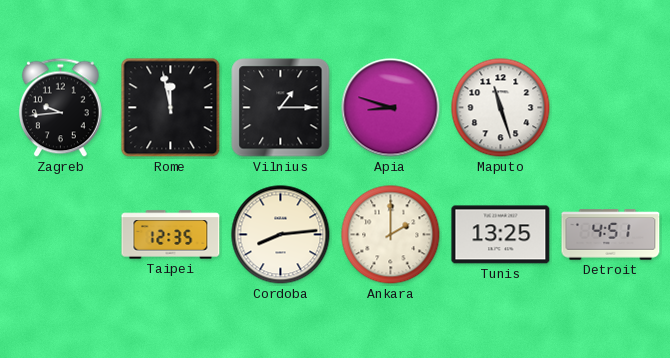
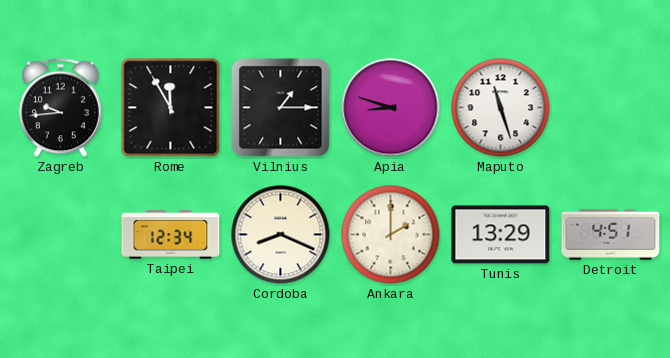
Rome: 11:58 -> 11:55
Taipei: 12:35 -> 12:34
Cordoba: 8:14 -> 8:19
Tunis: 13:25 -> 13:29
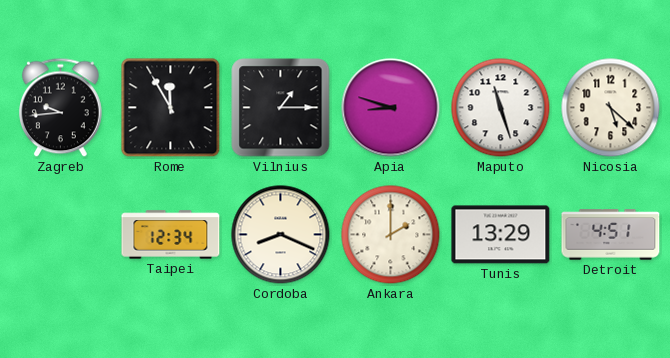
Nicosia: none -> 5:22
